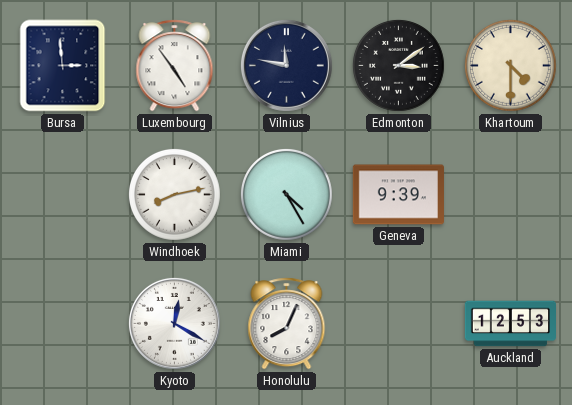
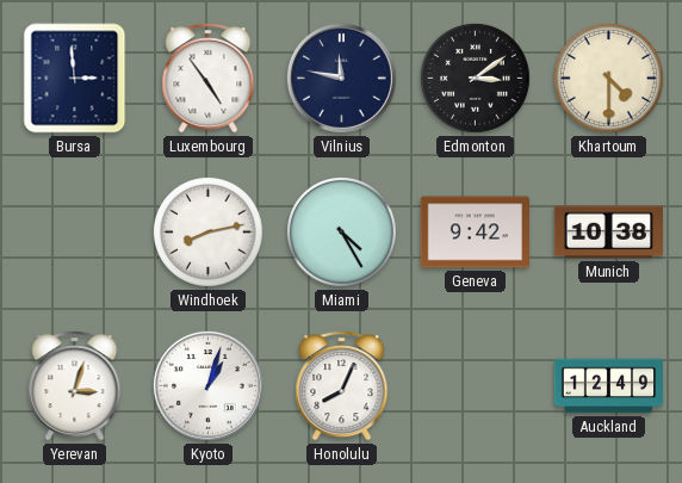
Geneva: 9:39 -> 9:42
Munich: none -> 10:38
Yerevan: none -> 3:03
Kyoto: 12:20 -> 1:03
Auckland: 12:53 -> 12:49
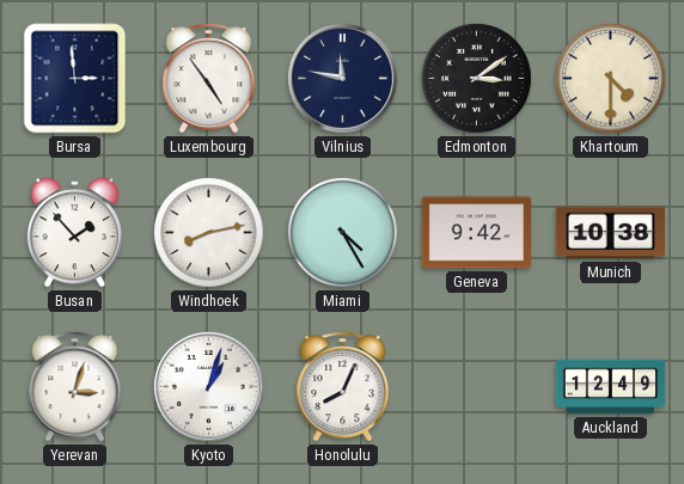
Busan: none -> 1:53
